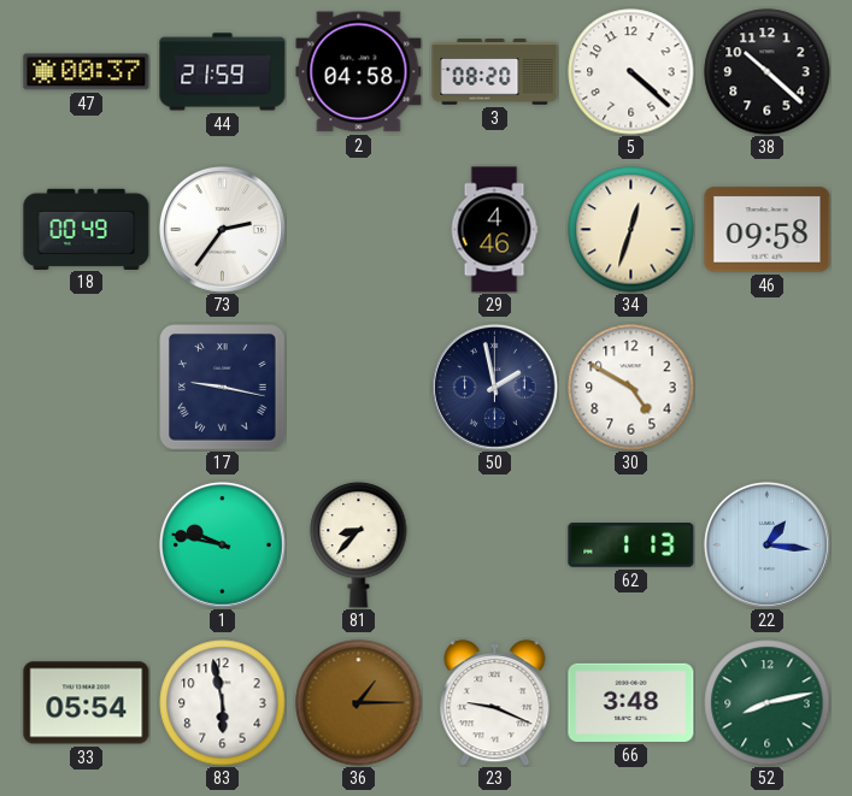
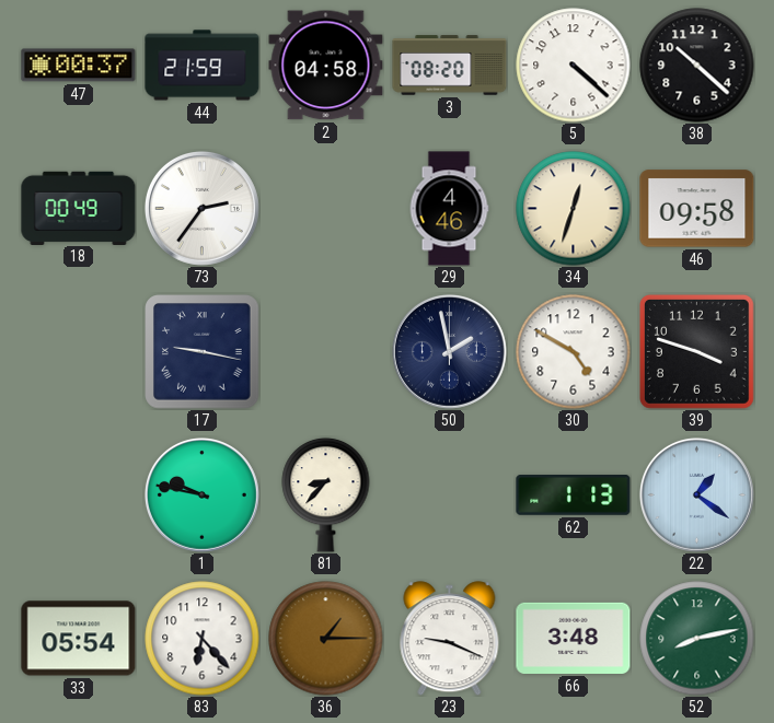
39: none -> 3:48
22: 1:16 -> 1:21
83: 5:58 -> 6:23
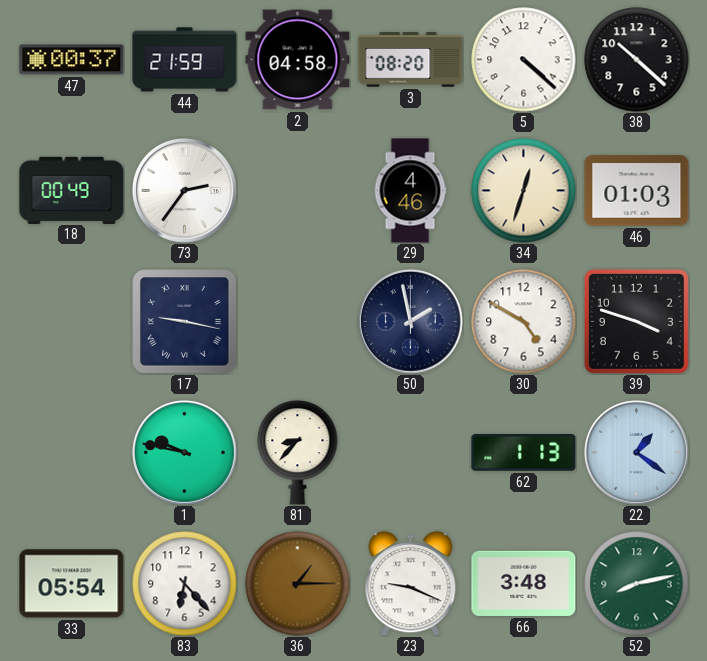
46: 09:58 -> 01:03
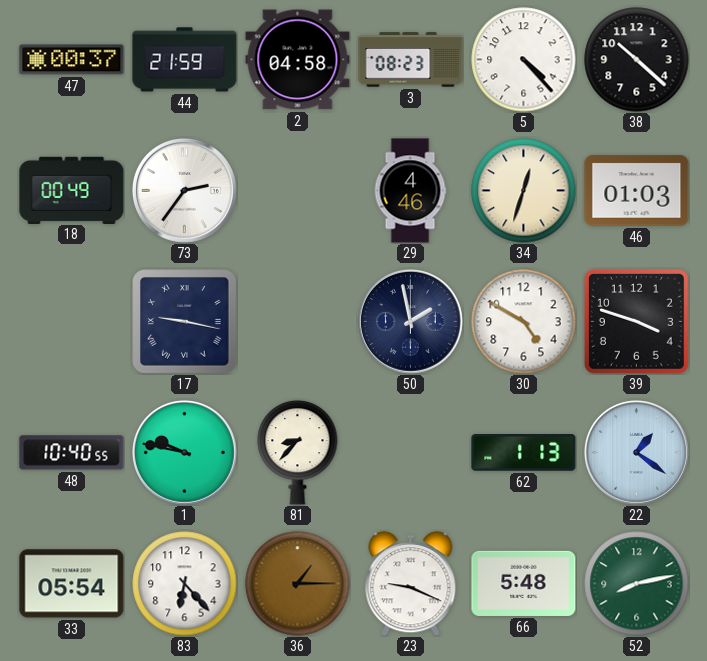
3: 08:20 -> 08:23
5: 4:22 -> 4:23
48: none -> 10:40
66: 3:48 -> 5:48
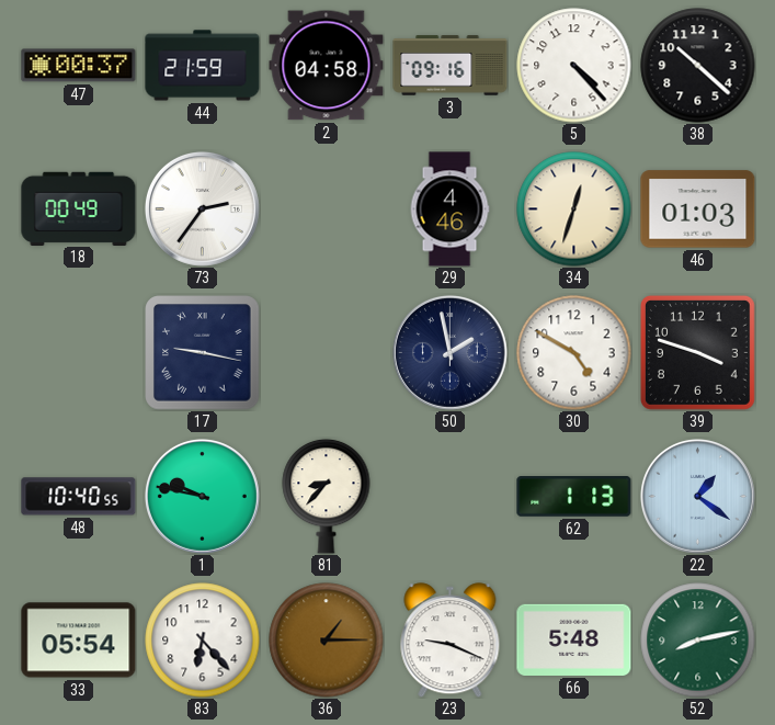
3: 08:23 -> 09:16
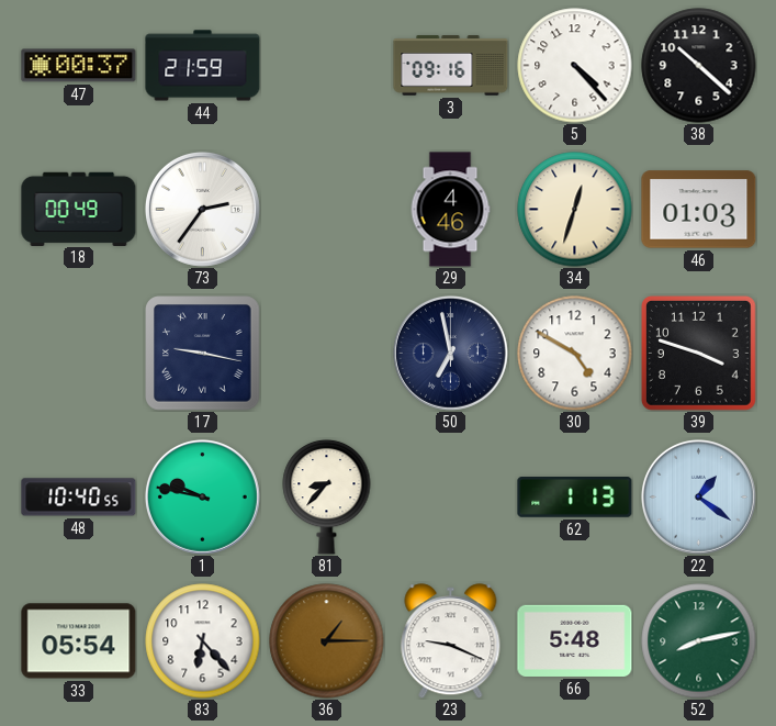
2: 04:58 -> none
50: 1:58 -> 6:58
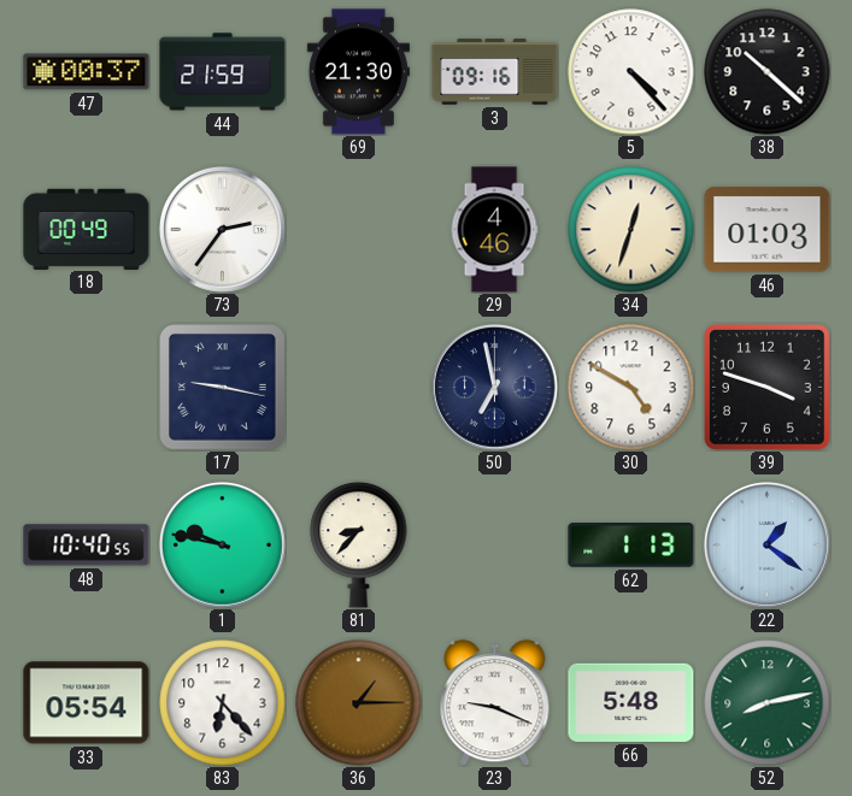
69: none -> 21:30
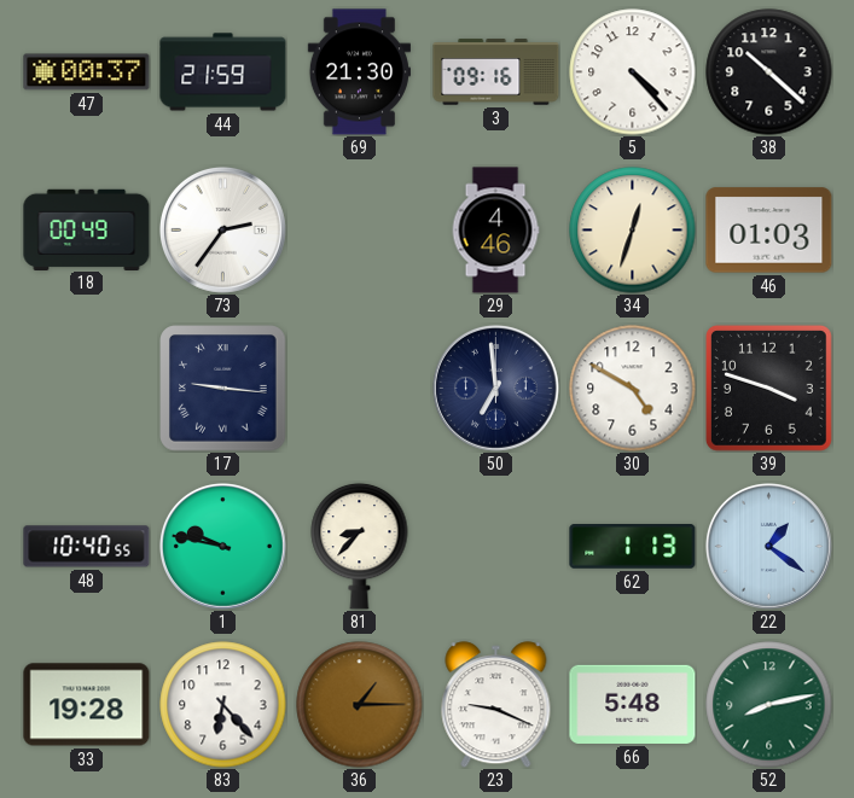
17: 9:17 -> 9:16
50: 6:58 -> 6:59
33: 05:54 -> 19:28
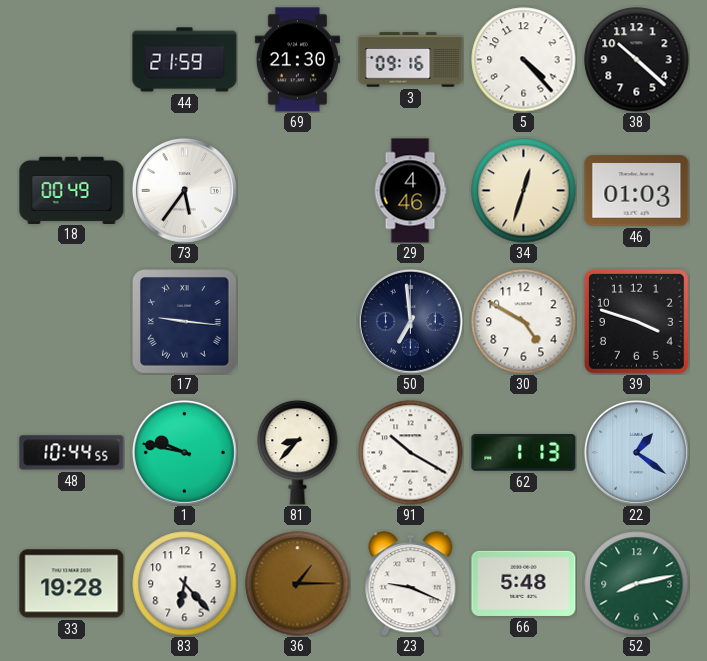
47: 00:37 -> none
73: 2:36 -> 5:36
48: 10:40 -> 10:44
91: none -> 10:20
